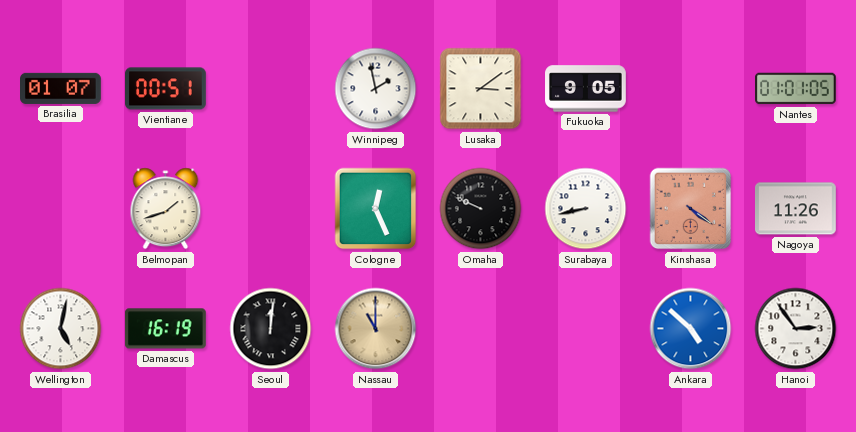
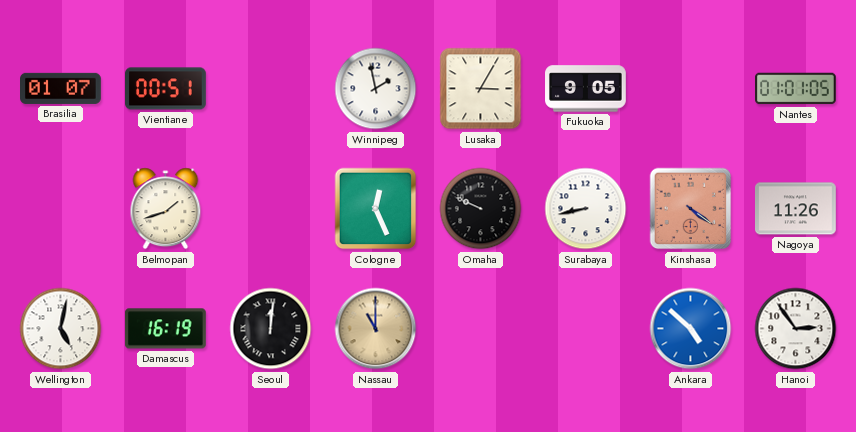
Lusaka: 3:09 -> 3:05
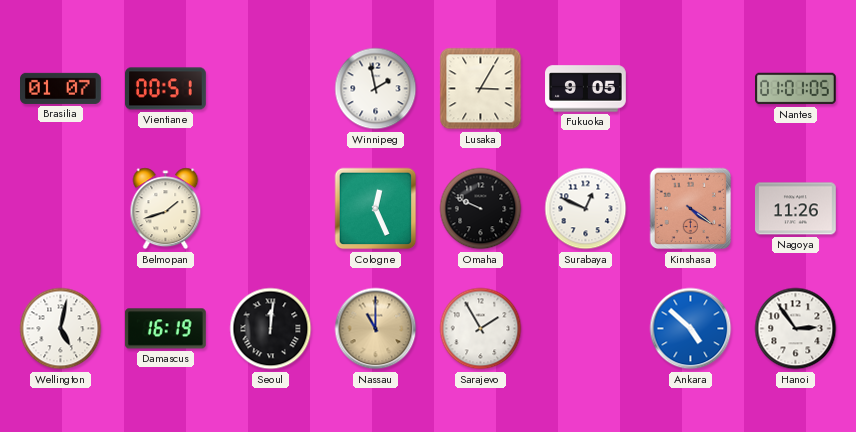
Surabaya: 8:43 -> 12:49
Sarajevo: none -> 1:55
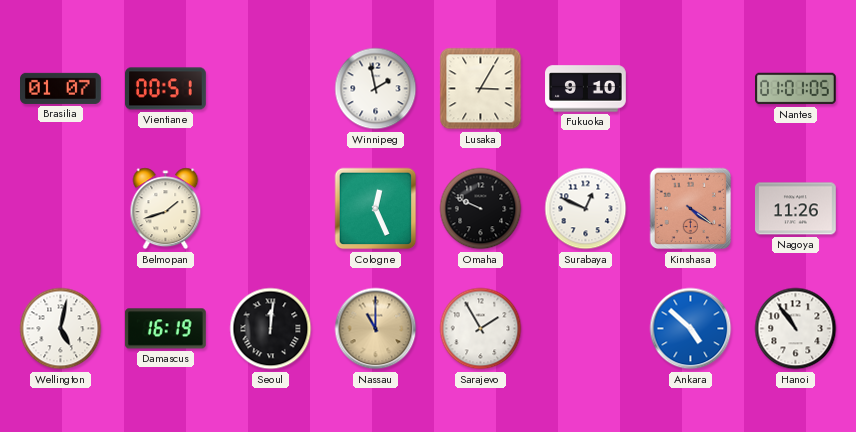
Fukuoka: 9:05 -> 9:10
Hanoi: 2:54 -> 10:54
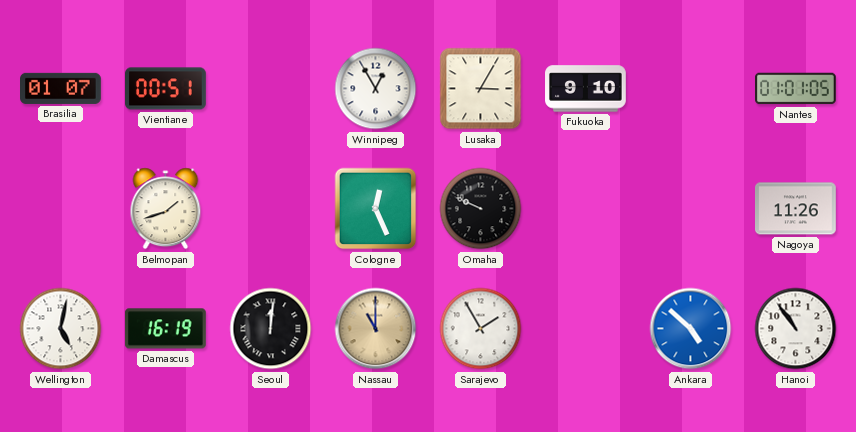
Winnipeg: 1:58 -> 12:55
Surabaya: 12:49 -> none
Kinshasa: 4:21 -> none
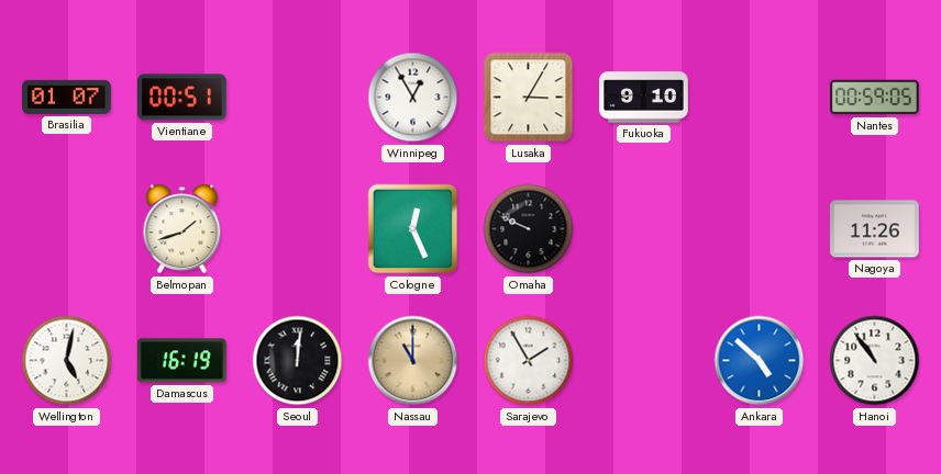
Nantes: 01:01 -> 00:59
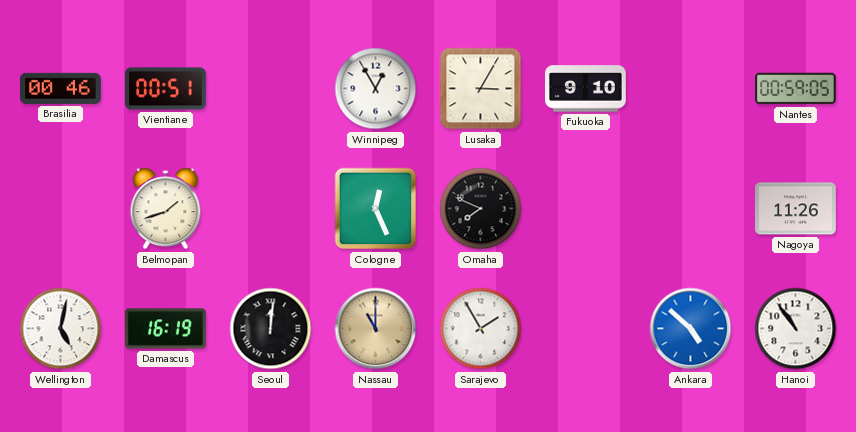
Brasilia: 01:07 -> 00:46
Omaha: 9:49 -> 7:49
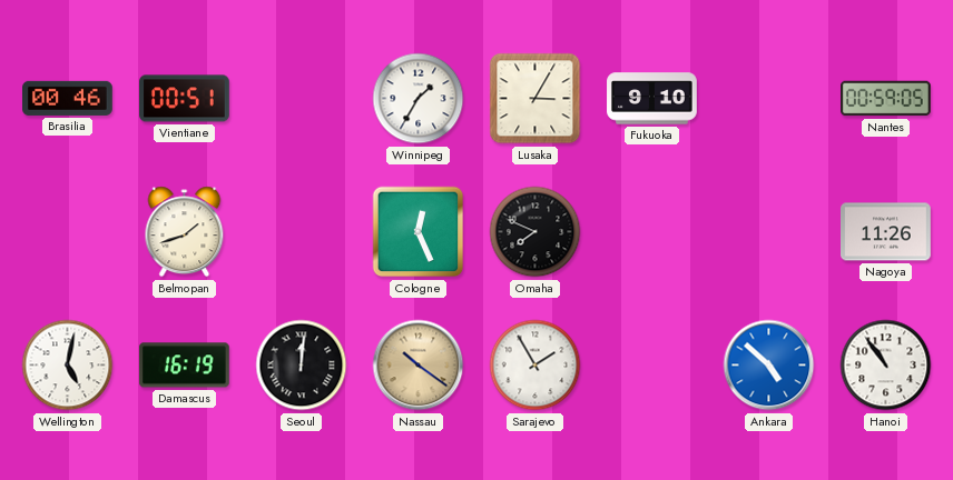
Winnipeg: 12:55 -> 1:35
Nassau: 11:00 -> 10:21
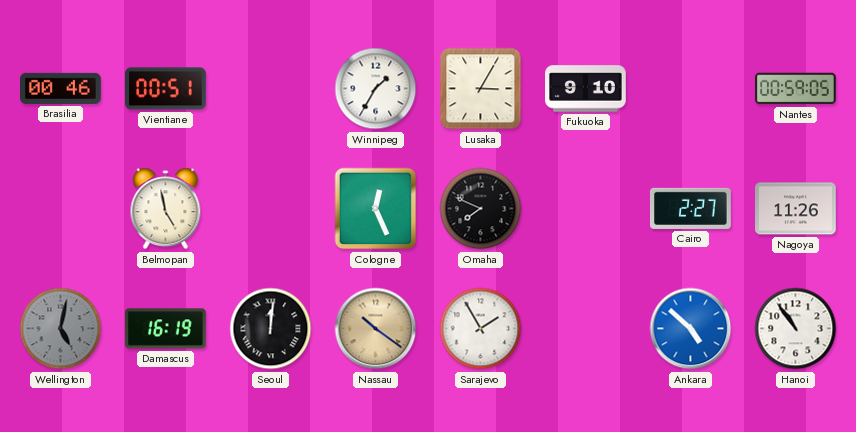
Belmopan: 1:42 -> 4:58
Cairo: none -> 2:27
Wellington dial: white -> grey
